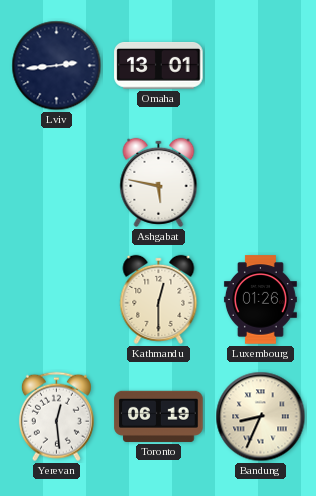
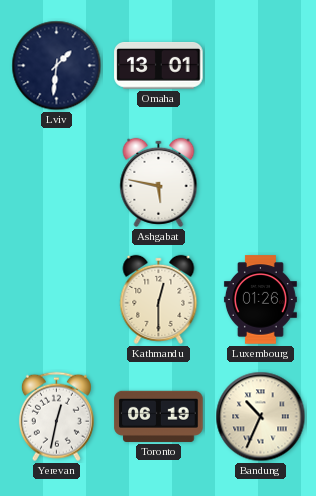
Lviv: 2:44 -> 1:31
Yerevan: 12:29 -> 12:32
Bandung: 8:34 -> 10:34
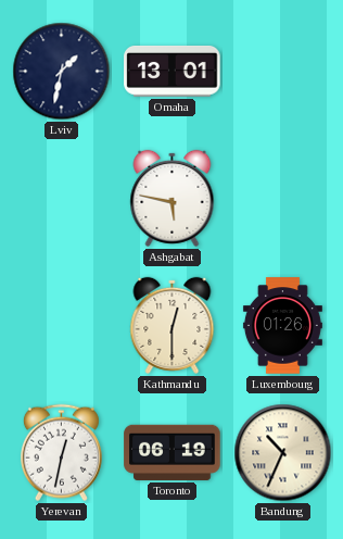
Lviv: 1:31 -> 1:32
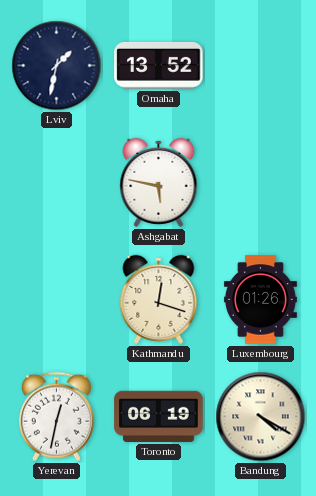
Omaha: 13:01 -> 13:52
Kathmandu: 12:30 -> 12:18
Bandung: 10:34 -> 4:20
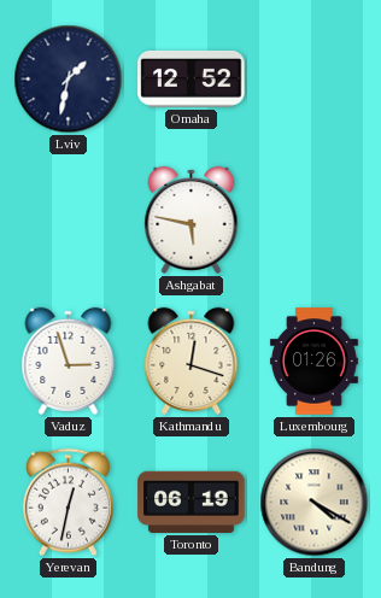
Omaha: 13:52 -> 12:52
Vaduz: none -> 2:57
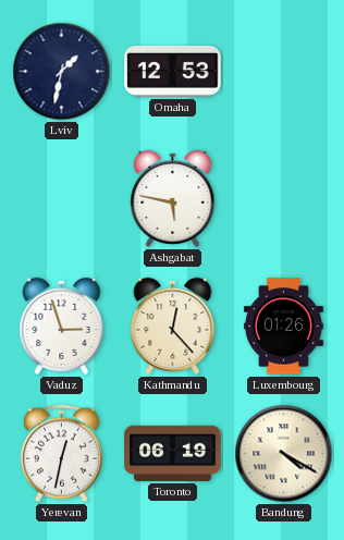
Omaha: 12:52 -> 12:53
Kathmandu: 12:18 -> 12:23
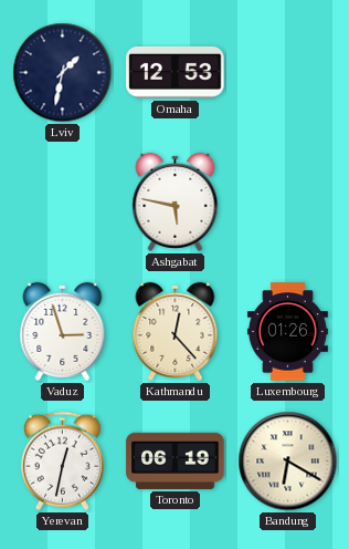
Bandung: 4:20 -> 6:20
